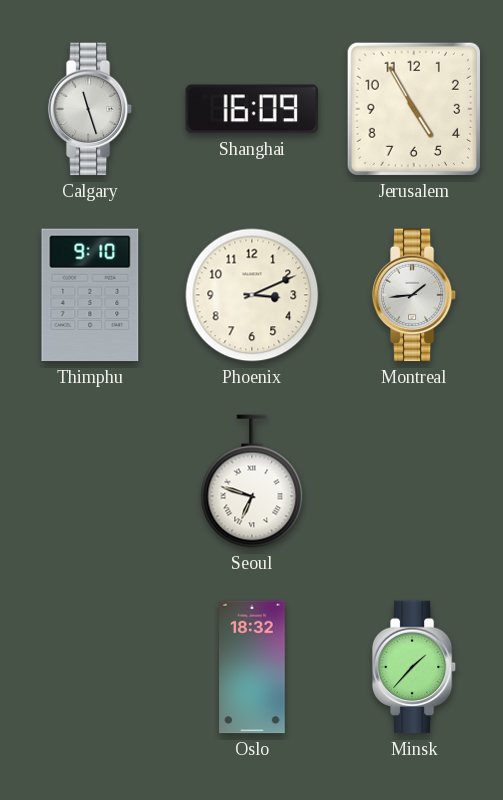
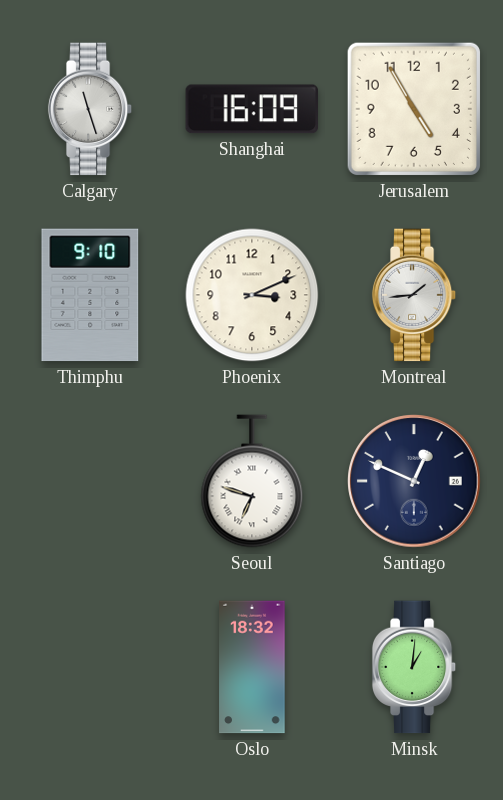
Santiago: none -> 12:49
Minsk: 1:37 -> 1:01
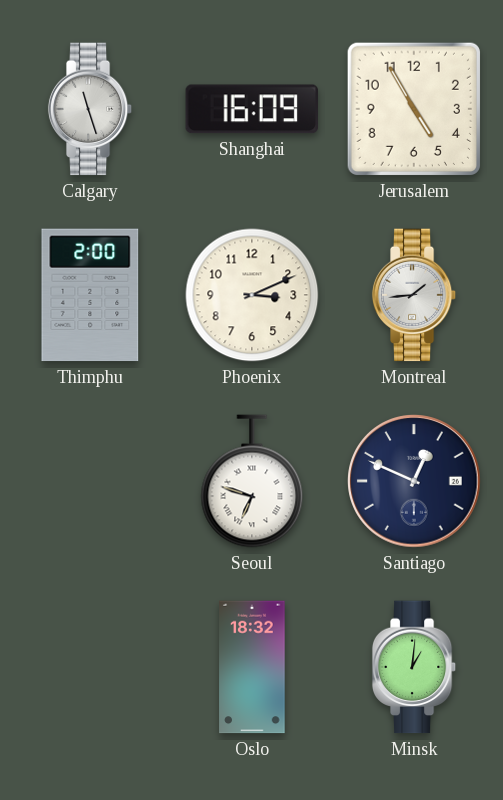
Thimphu: 9:10 -> 2:00
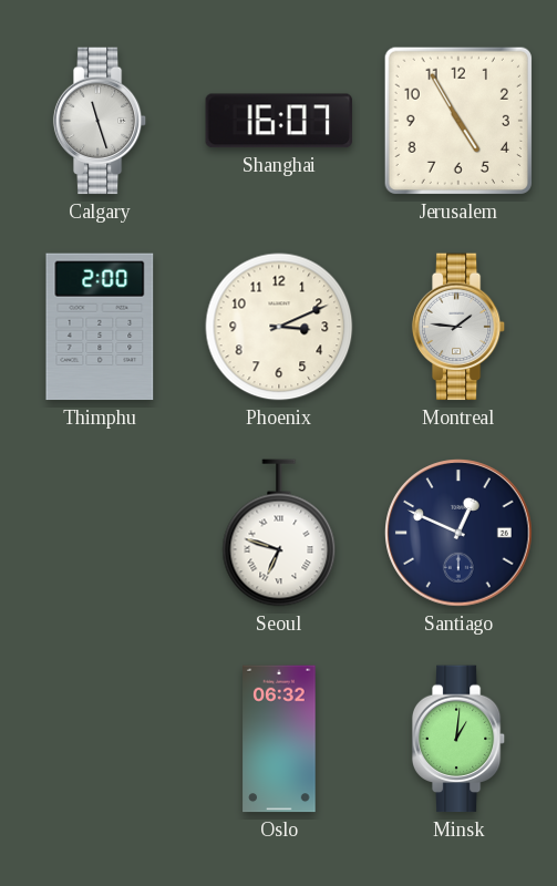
Shanghai: 16:09 -> 16:07
Montreal: 1:44 -> 1:46
Oslo: 18:32 -> 06:32
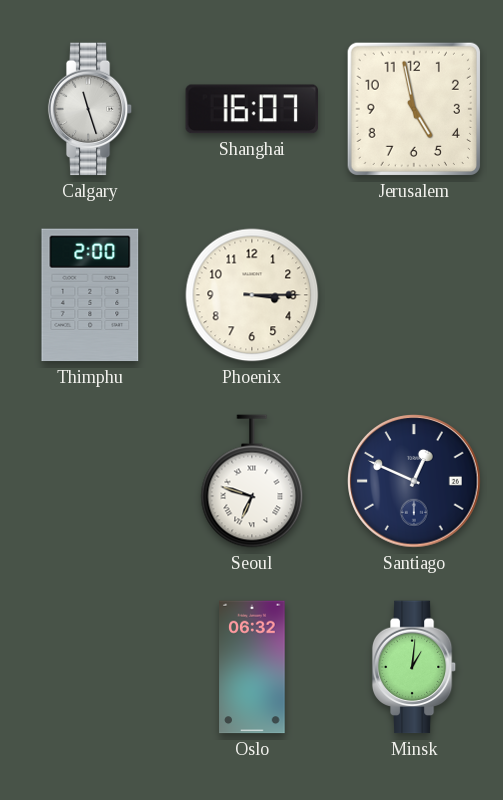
Jerusalem: 4:55 -> 4:58
Phoenix: 3:11 -> 3:15
Montreal: 1:46 -> none
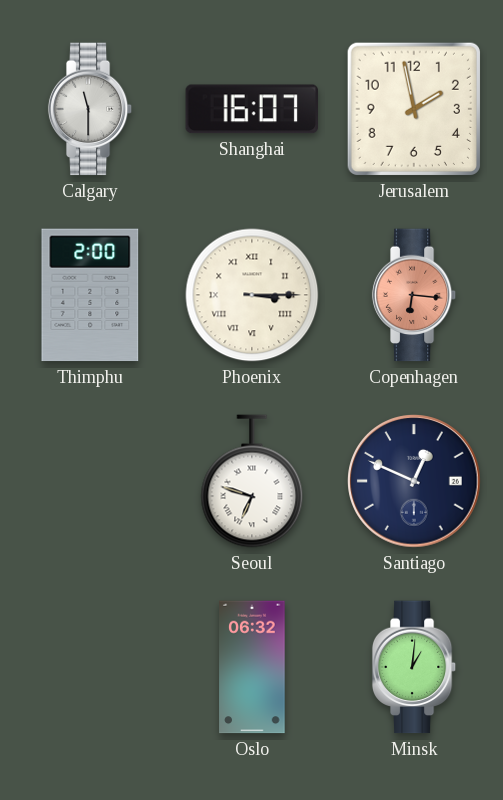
Calgary: 11:27 -> 11:30
Jerusalem: 4:58 -> 1:58
Phoenix numerals: Arabic -> Roman
Copenhagen: none -> 6:16
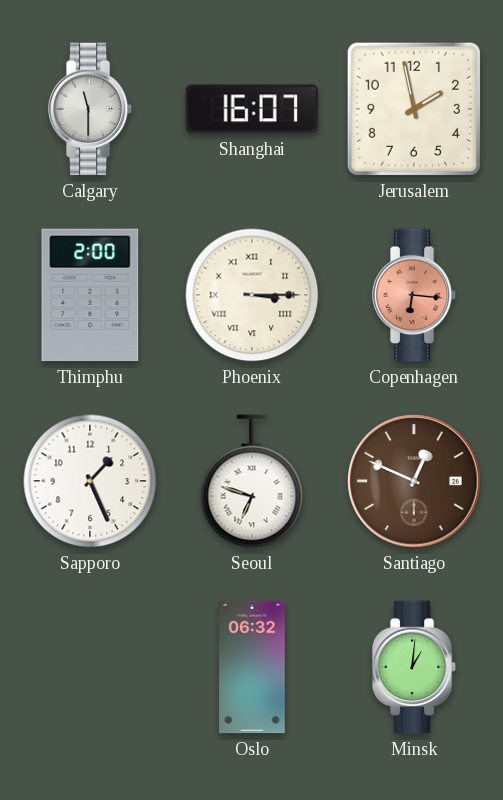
Sapporo: none -> 1:26
Santiago dial: navy -> brown
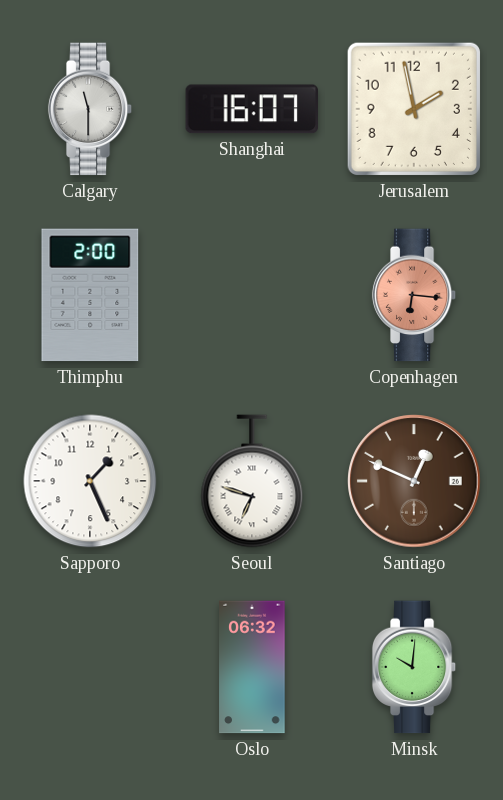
Phoenix: 3:15 -> none
Minsk: 1:01 -> 10:01
